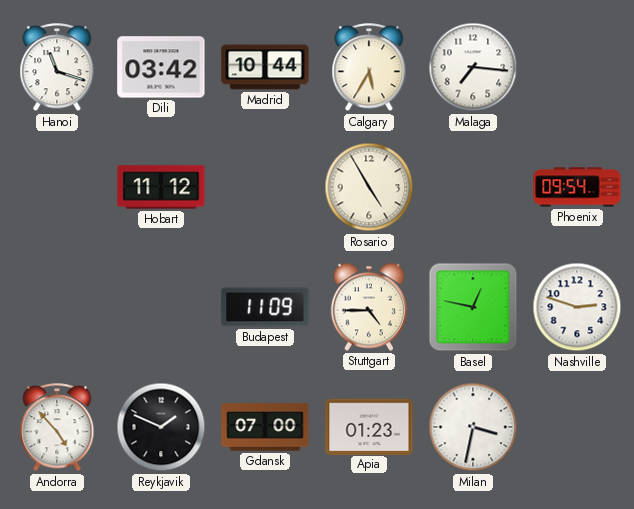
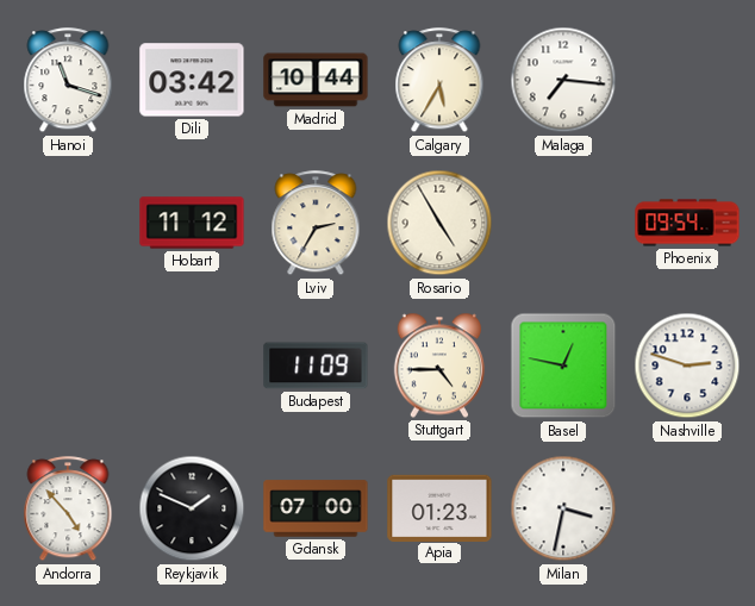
Lviv: none -> 2:35
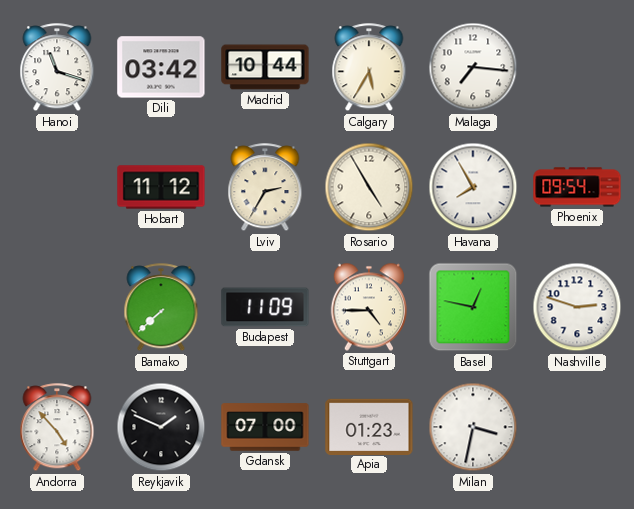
Havana: none -> 7:55
Bamako: none -> 7:38
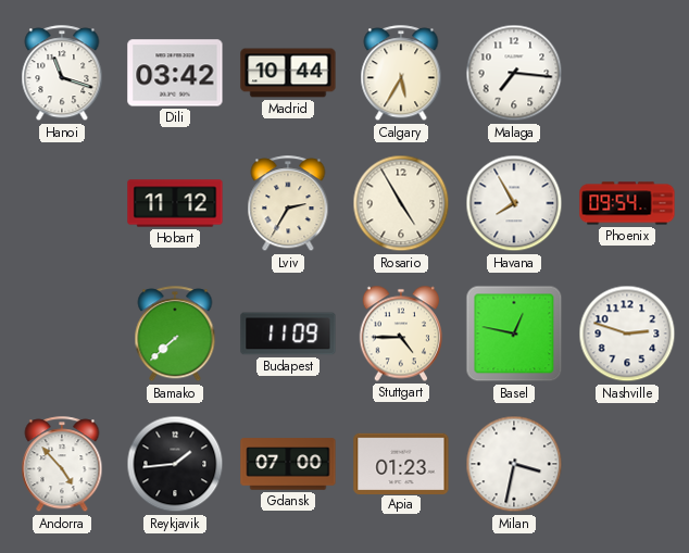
Reykjavik: 1:49 -> 1:44
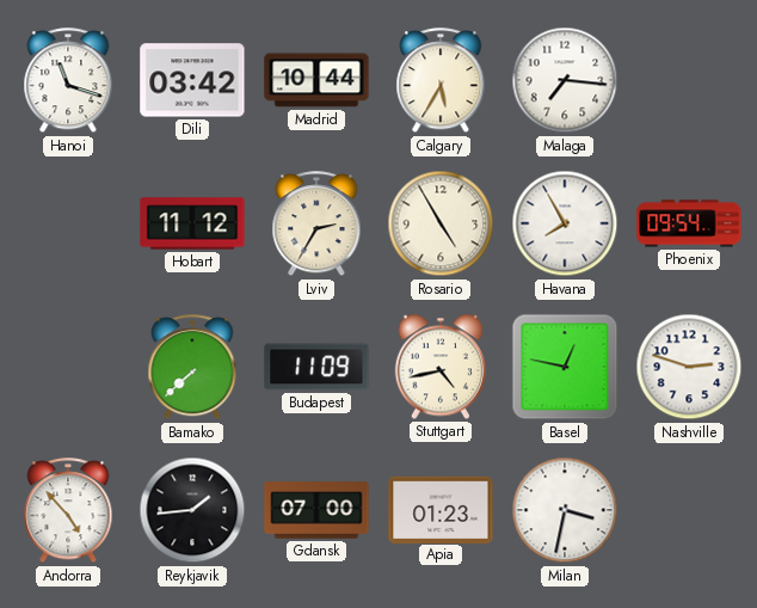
Stuttgart: 4:45 -> 4:43
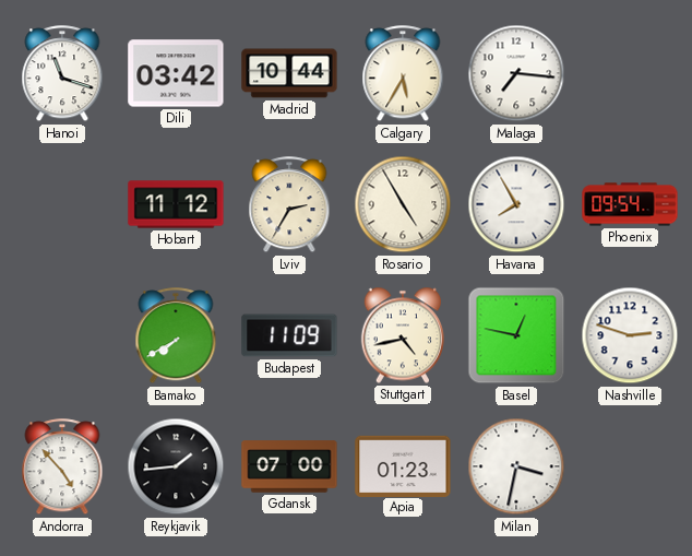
Bamako: 7:38 -> 7:40
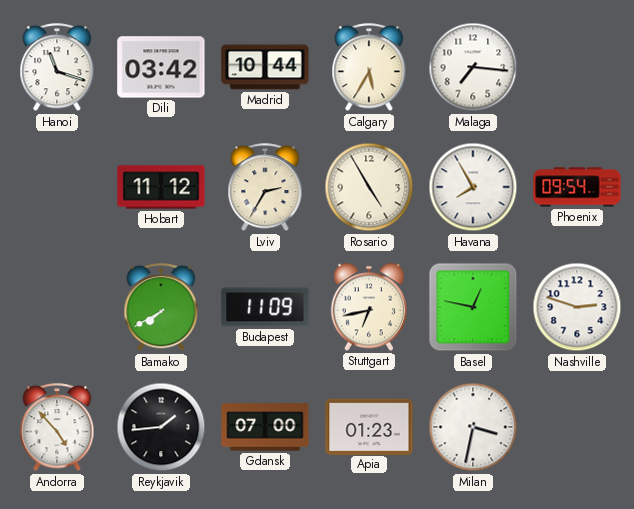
Stuttgart: 4:43 -> 6:43
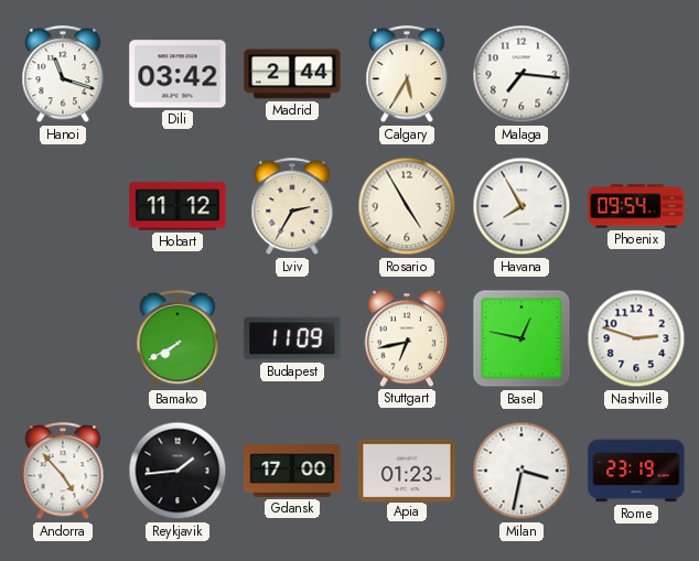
Madrid: 10:44 -> 2:44
Gdansk: 07:00 -> 17:00
Rome: none -> 23:19
